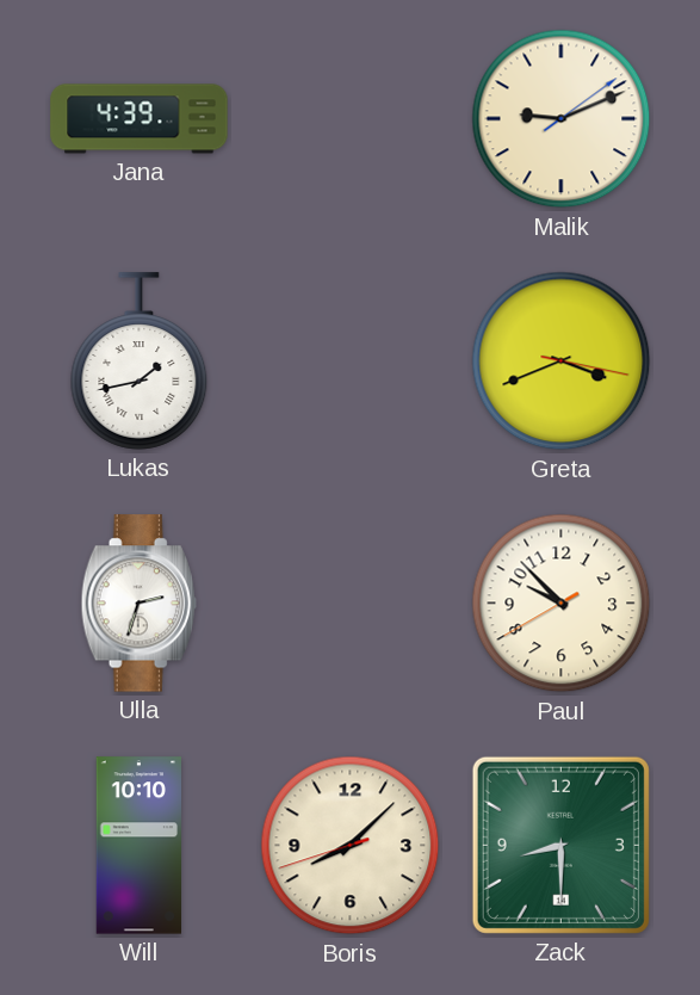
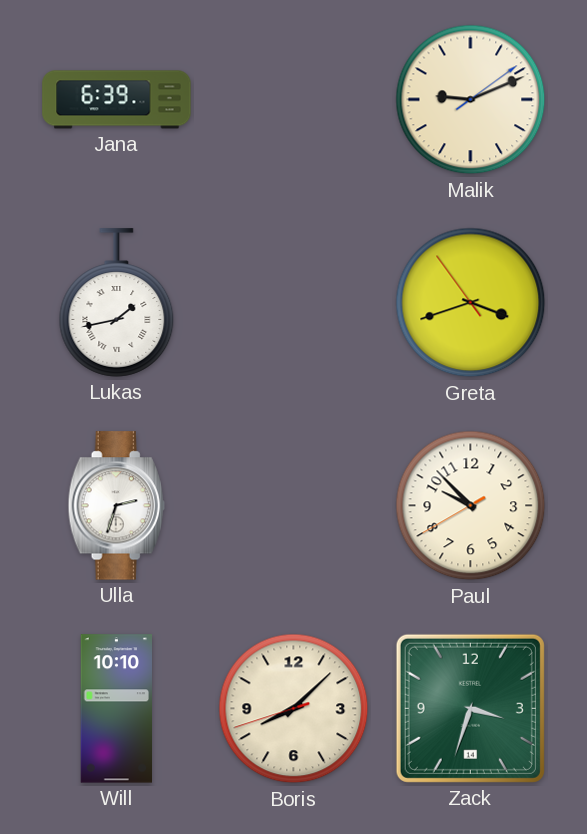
Jana: 4:39 -> 6:39
Greta: 3:41:17 -> 3:41:54
Zack: 8:30 -> 3:33
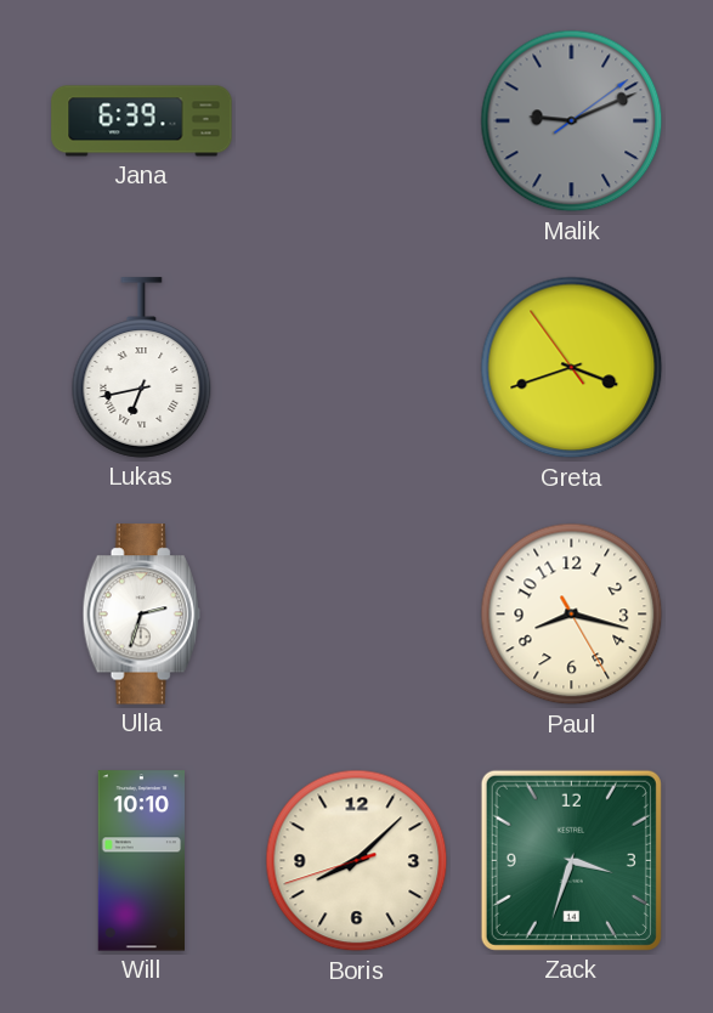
Malik dial: cream -> grey
Lukas: 1:43 -> 6:43
Paul: 9:52 -> 8:17
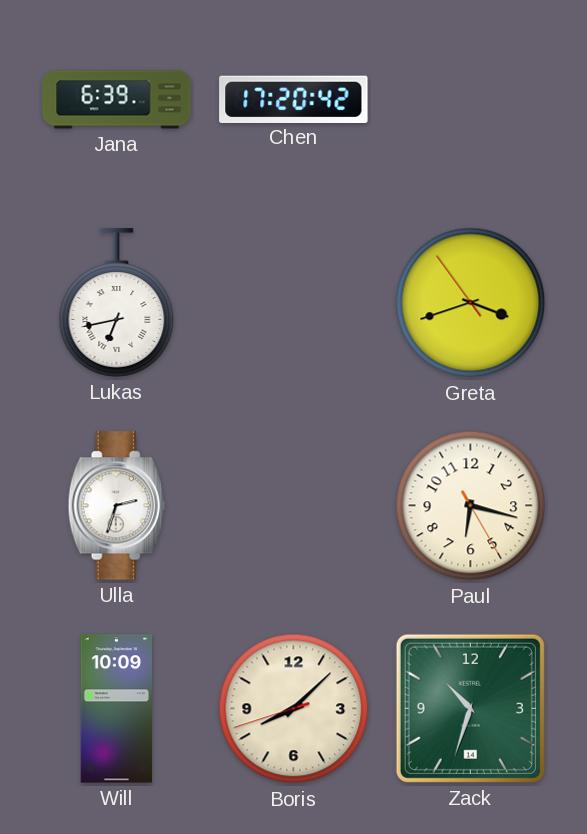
Chen: none -> 17:20
Malik: 9:11 -> none
Paul: 8:17 -> 6:17
Will: 10:10 -> 10:09
Zack: 3:33 -> 10:33
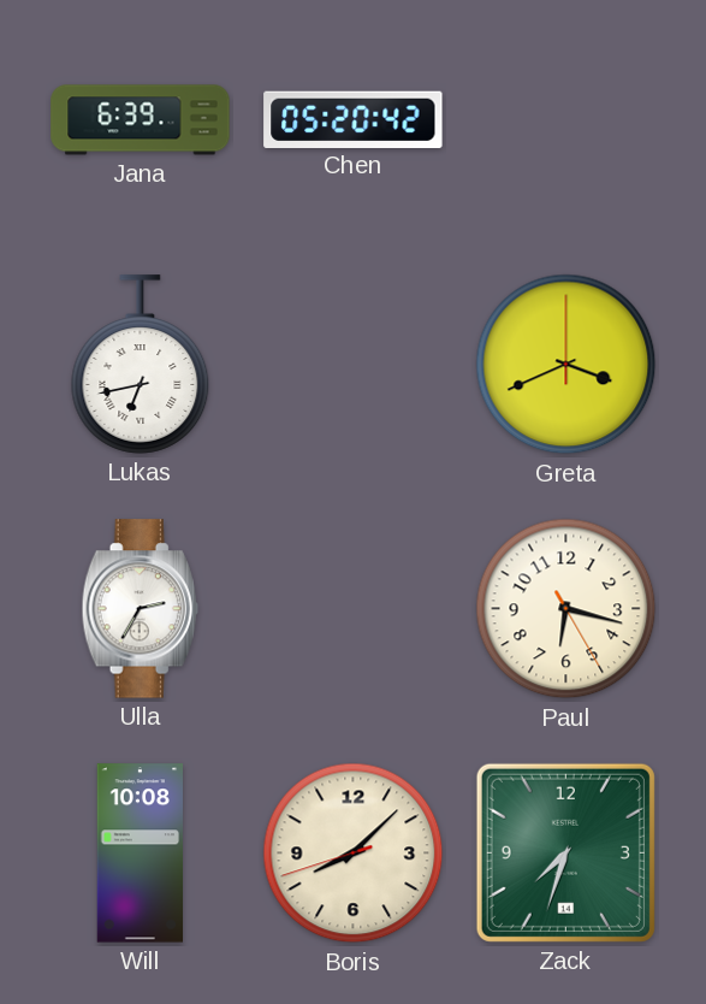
Chen: 17:20 -> 05:20
Greta: 3:41:54 -> 3:41:00
Ulla: 2:33 -> 2:35
Will: 10:09 -> 10:08
Zack: 10:33 -> 7:33
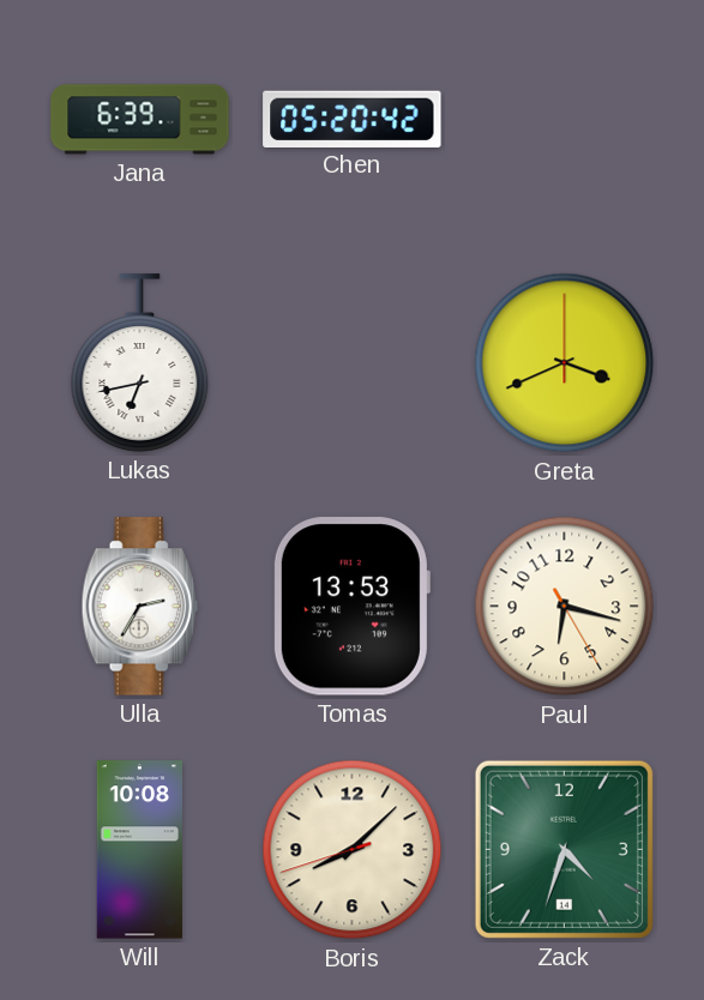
Tomas: none -> 13:53
Zack: 7:33 -> 4:33
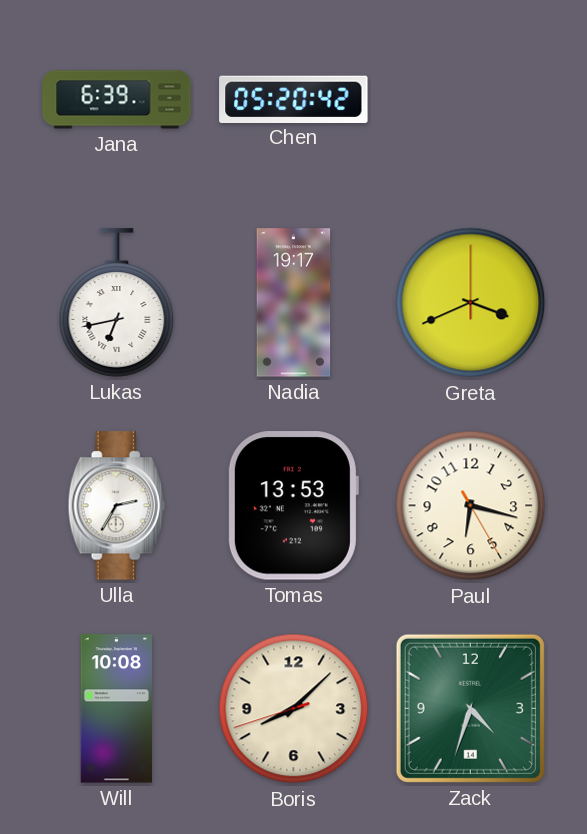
Nadia: none -> 19:17
